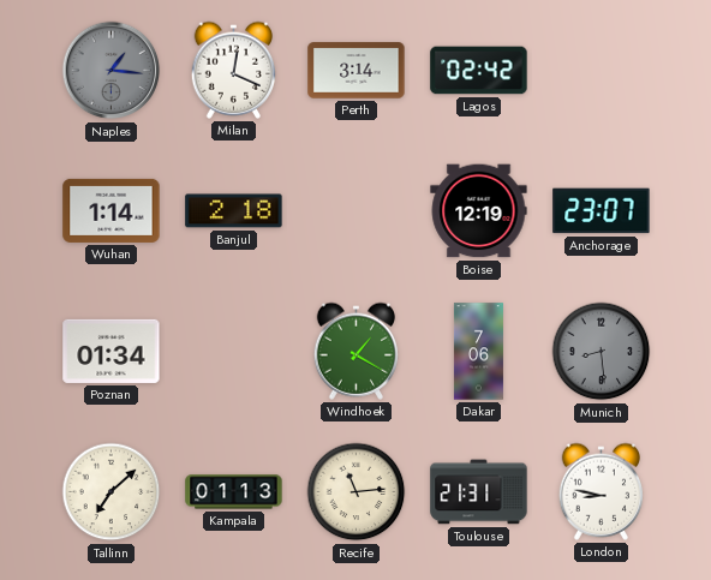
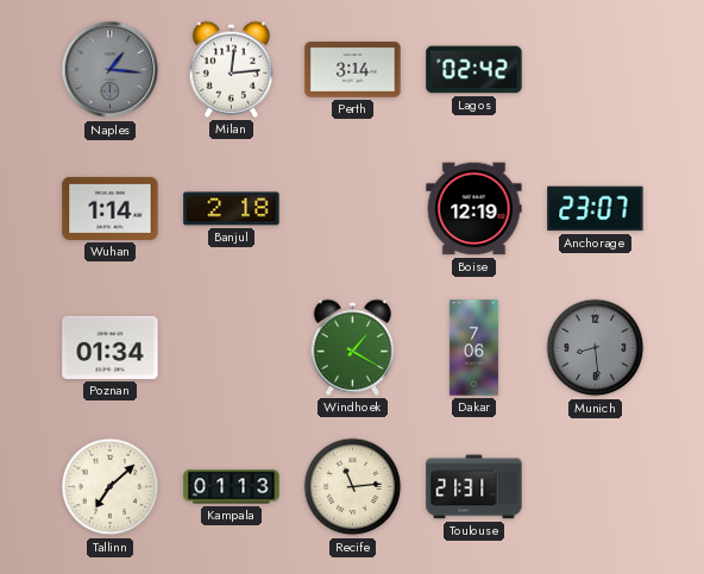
Milan: 12:19 -> 12:14
London: 8:47 -> none
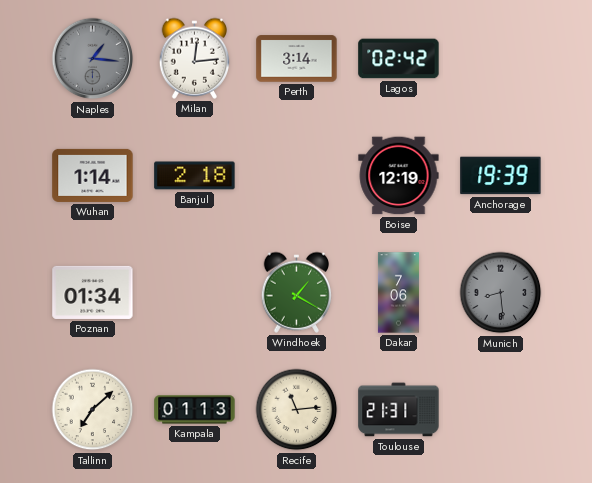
Anchorage: 23:07 -> 19:39
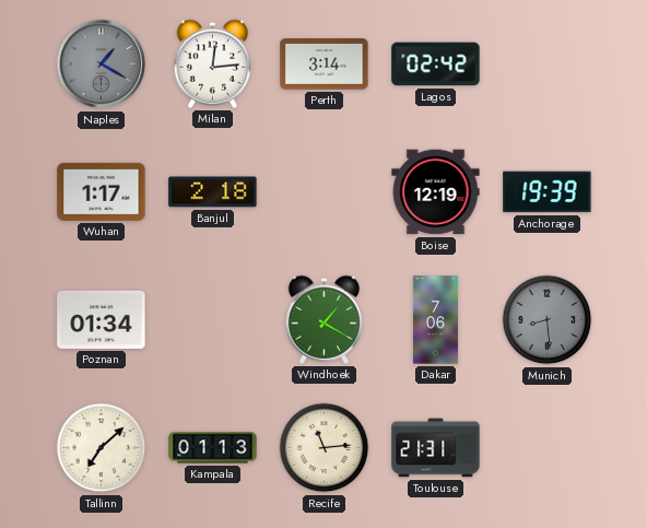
Naples: 1:16 -> 1:20
Wuhan: 1:14 -> 1:17
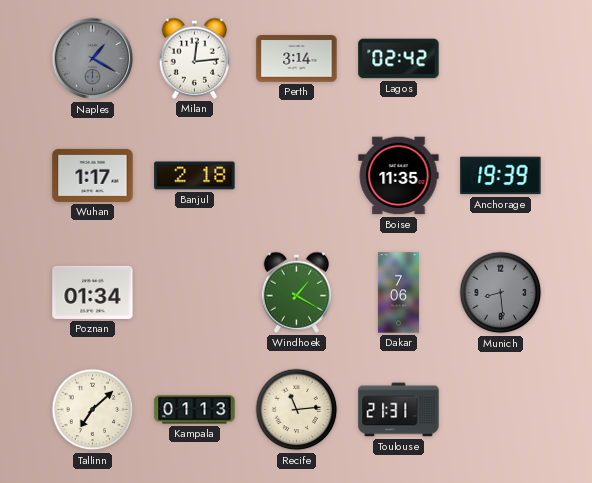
Boise: 12:19 -> 11:35
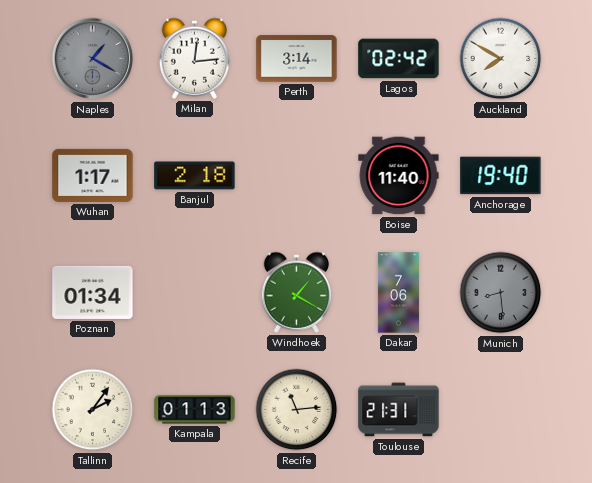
Auckland: none -> 7:50
Boise: 11:35 -> 11:40
Anchorage: 19:39 -> 19:40
Tallinn: 7:08 -> 2:06
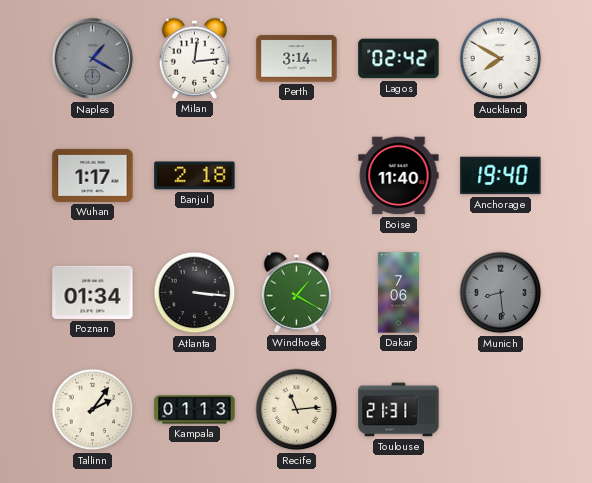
Atlanta: none -> 3:16
